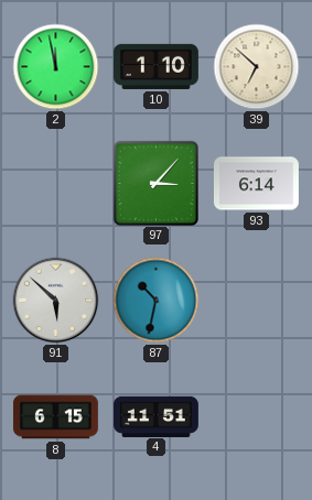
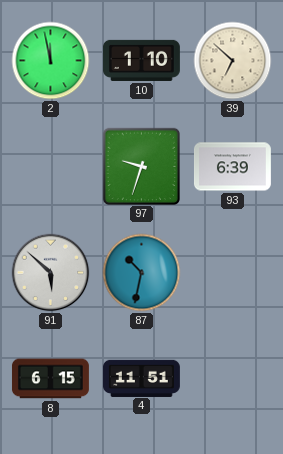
97: 3:07 -> 9:33
93: 6:14 -> 6:39
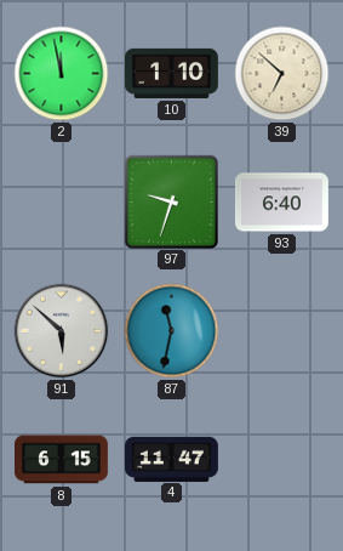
93: 6:39 -> 6:40
87: 10:32 -> 11:32
4: 11:51 -> 11:47
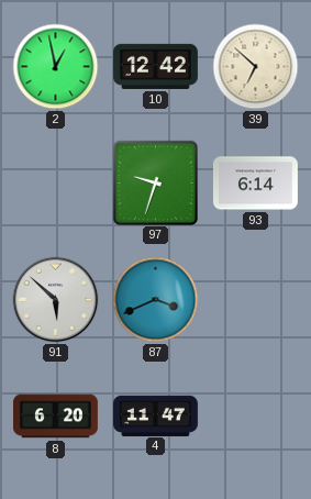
2: 11:58 -> 12:58
10: 1:10 -> 12:42
93: 6:40 -> 6:14
87: 11:32 -> 3:41
8: 6:15 -> 6:20
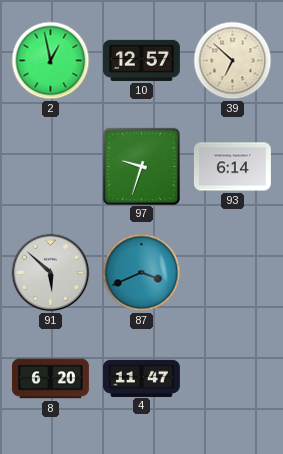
10: 12:42 -> 12:57
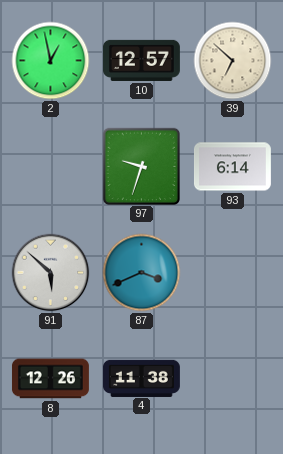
8: 6:20 -> 12:26
4: 11:47 -> 11:38
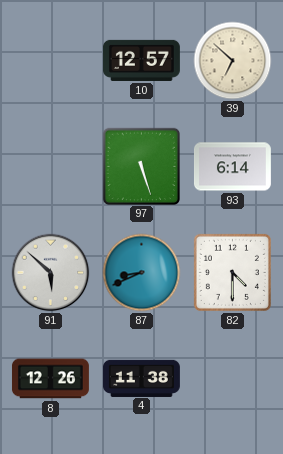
2: 12:58 -> none
97: 9:33 -> 5:27
87: 3:41 -> 8:41
82: none -> 4:30
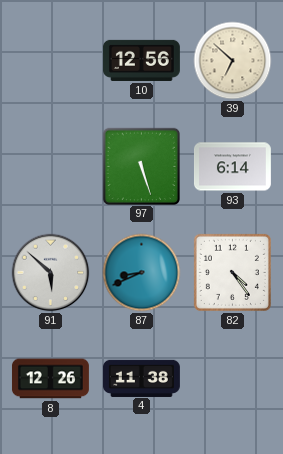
10: 12:57 -> 12:56
82: 4:30 -> 4:24
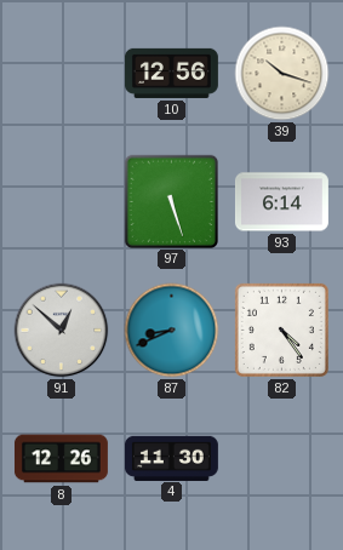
39: 6:52 -> 10:18
91: 5:52 -> 12:52
4: 11:38 -> 11:30
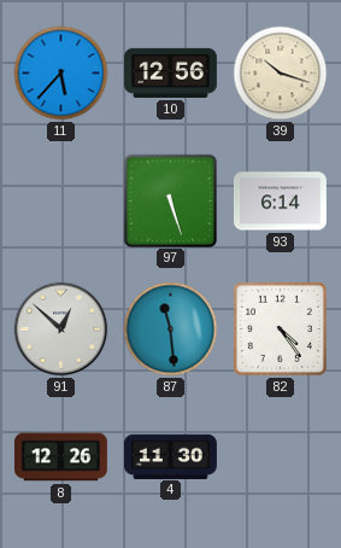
11: none -> 5:37
87: 8:41 -> 11:29
